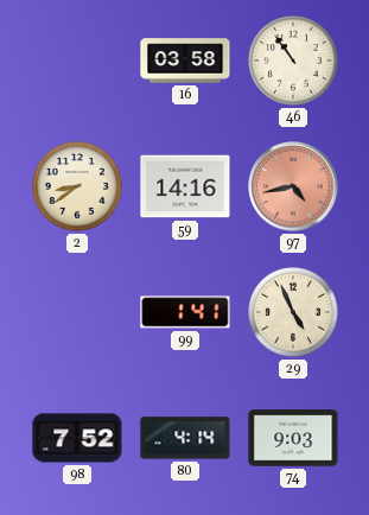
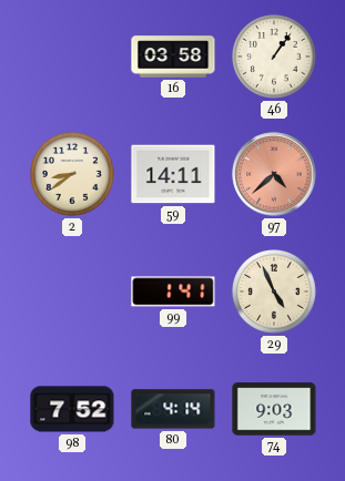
46: 10:54 -> 1:06
59: 14:16 -> 14:11
97: 4:43 -> 4:38
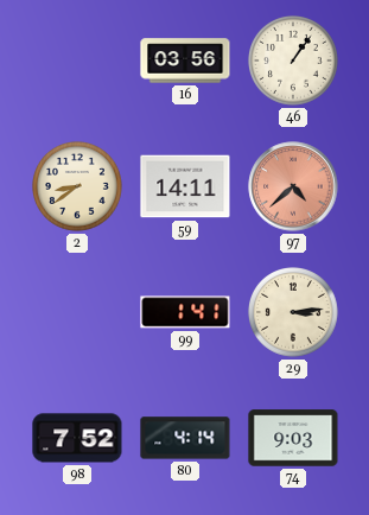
16: 03:58 -> 03:56
29: 4:56 -> 3:14
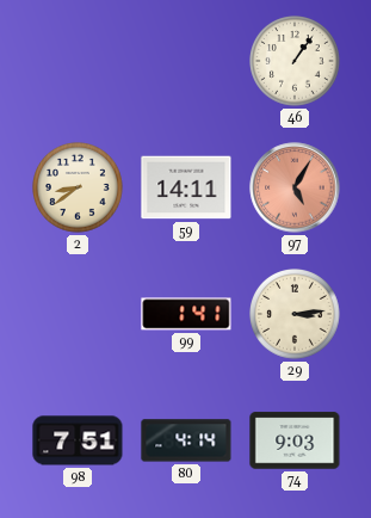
16: 03:56 -> none
97: 4:38 -> 5:05
98: 7:52 -> 7:51
